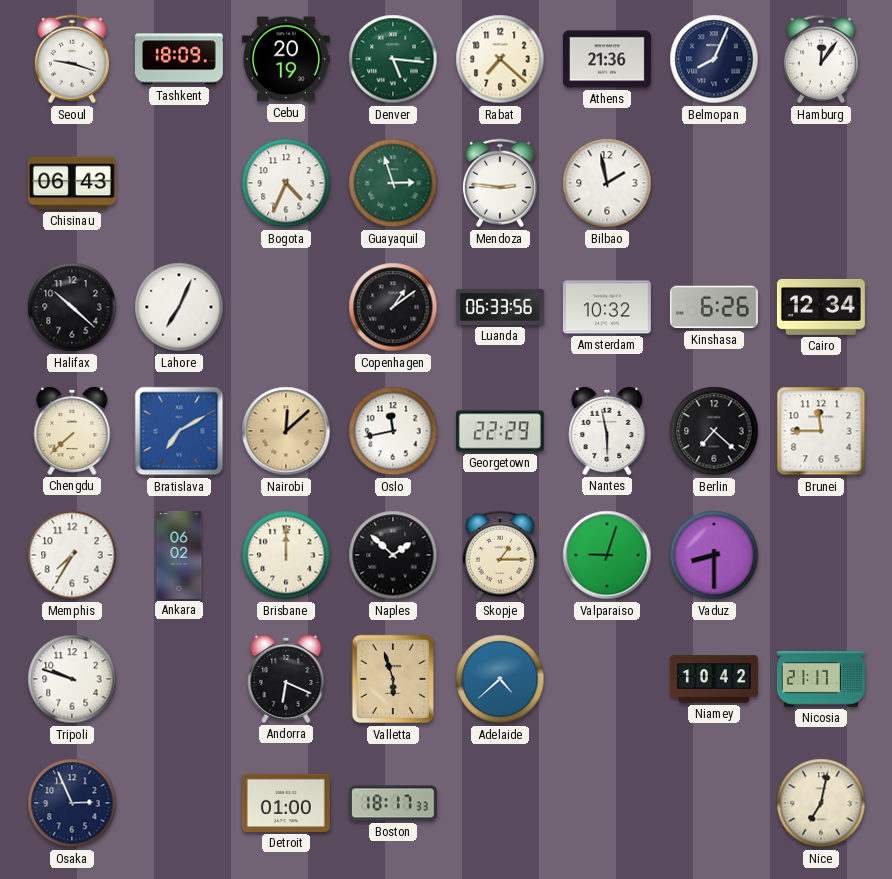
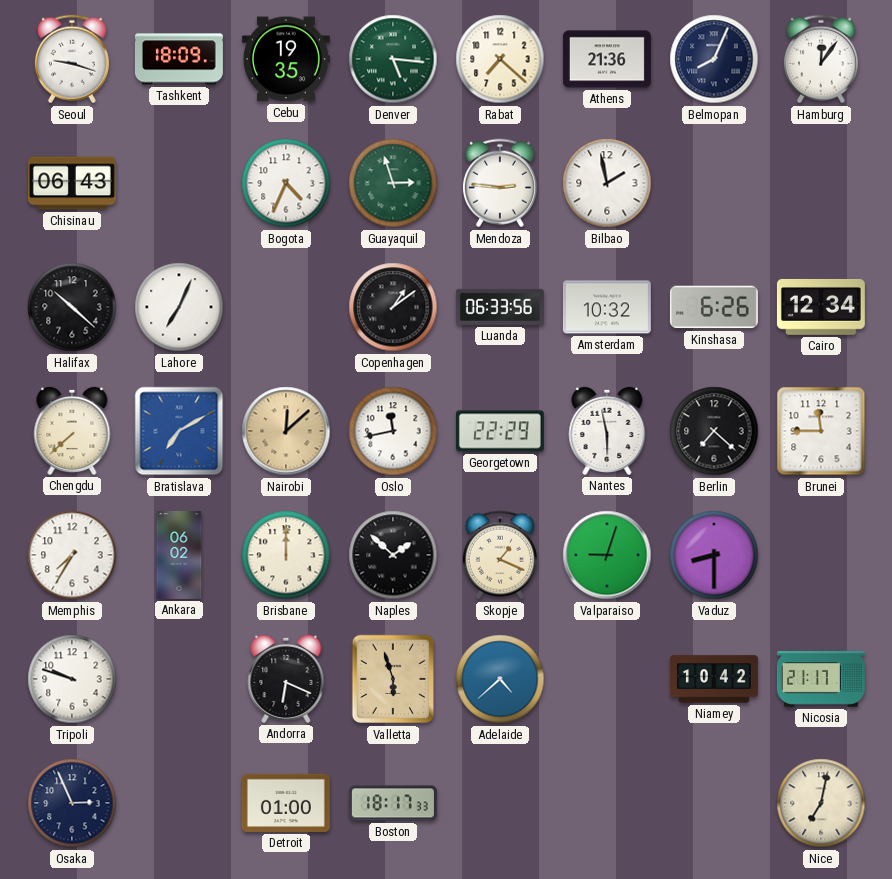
Cebu: 20:19 -> 19:35
Skopje: 1:15 -> 1:19
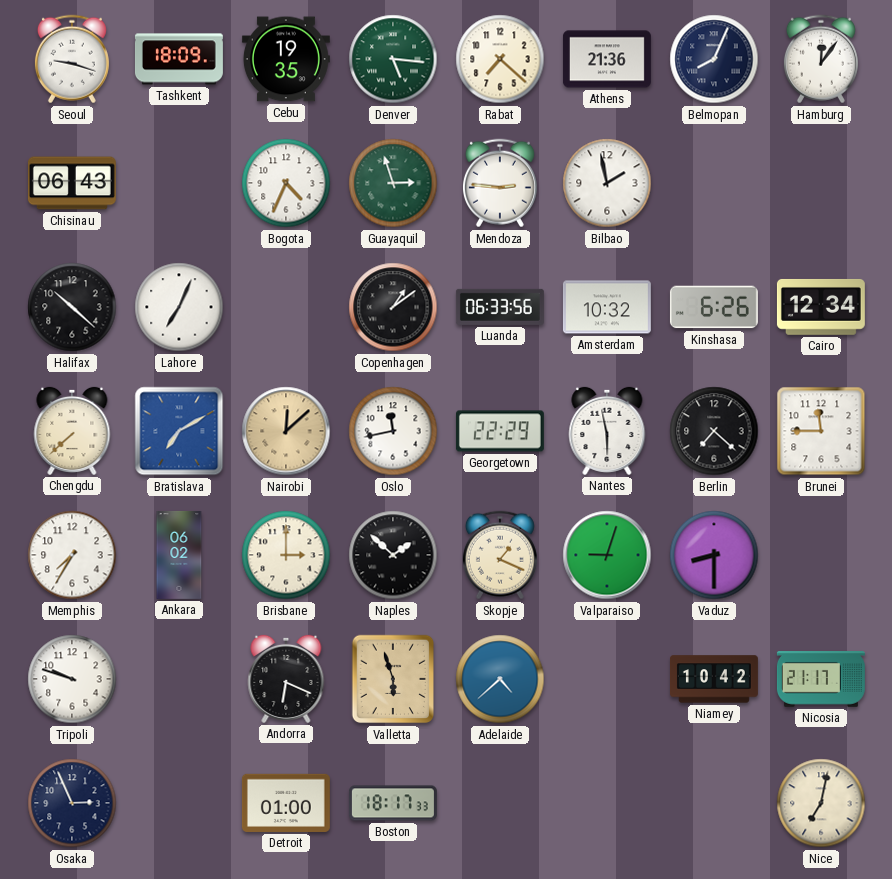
Brisbane: 12:00 -> 3:00
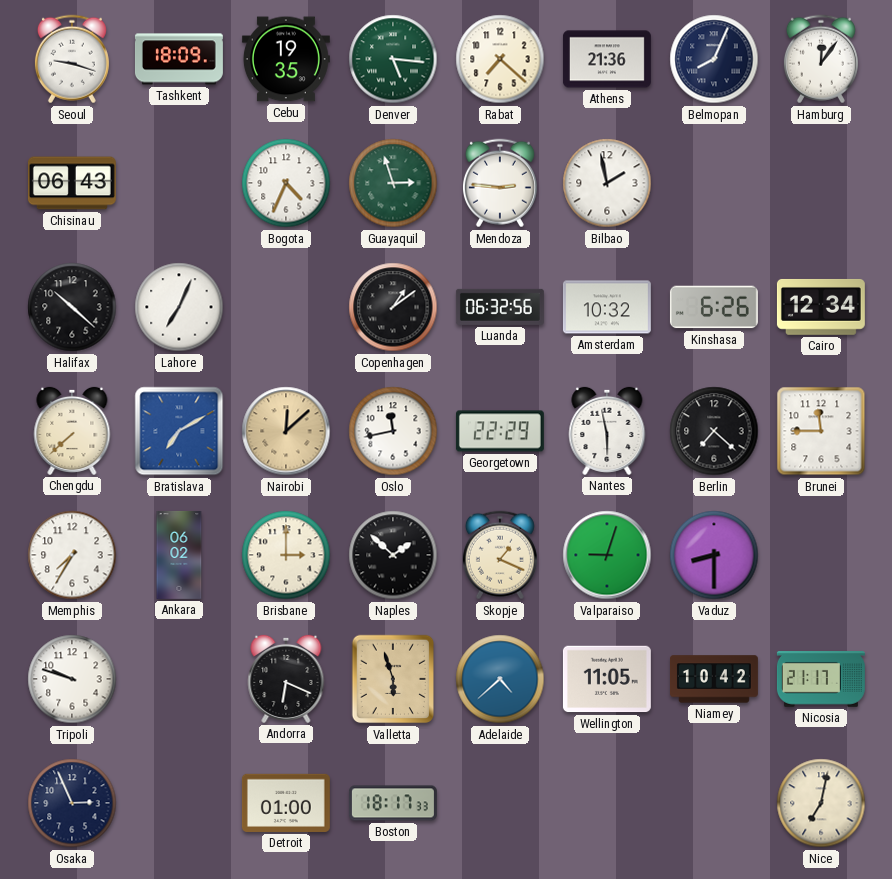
Luanda: 06:33 -> 06:32
Wellington: none -> 11:05
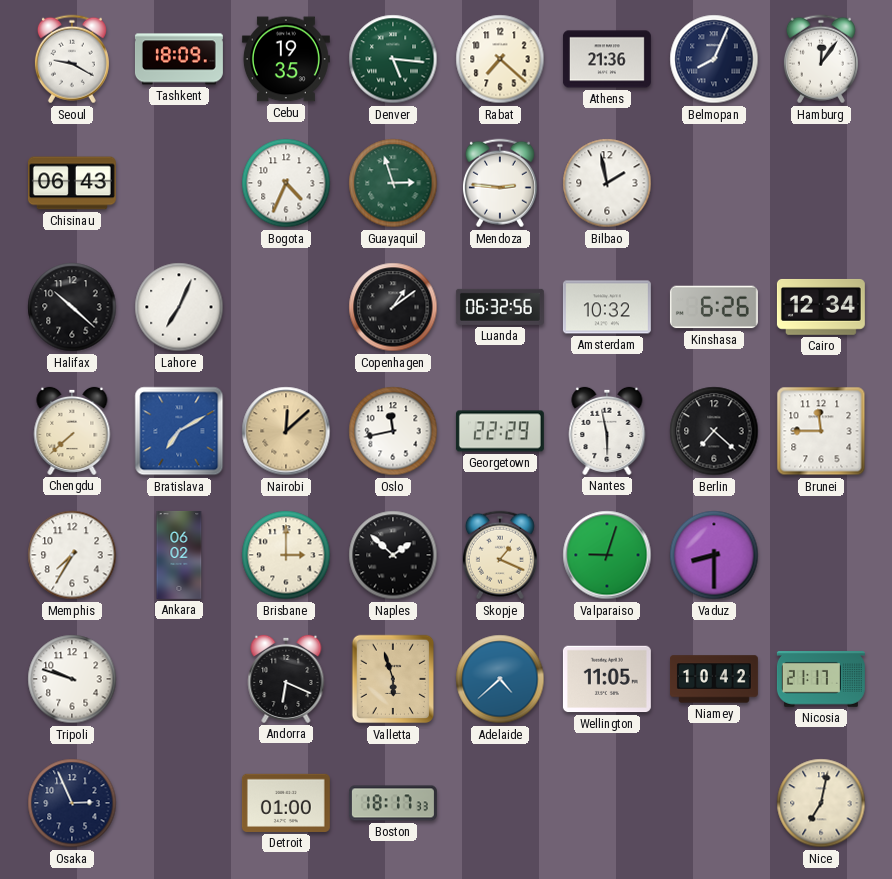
Seoul: 9:18 -> 9:20
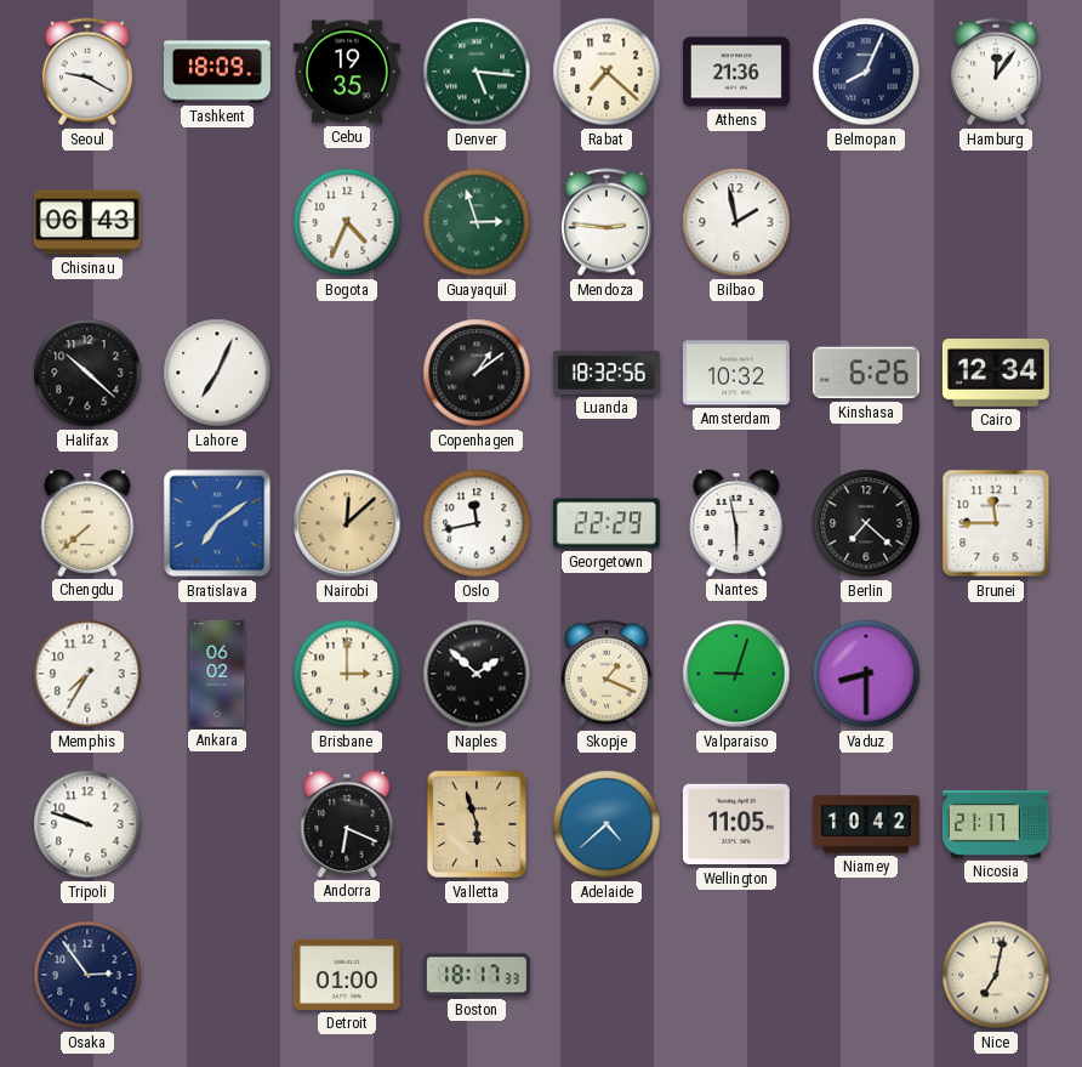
Luanda: 06:32 -> 18:32
Bratislava: 7:10 -> 7:09
Osaka: 2:56 -> 2:54
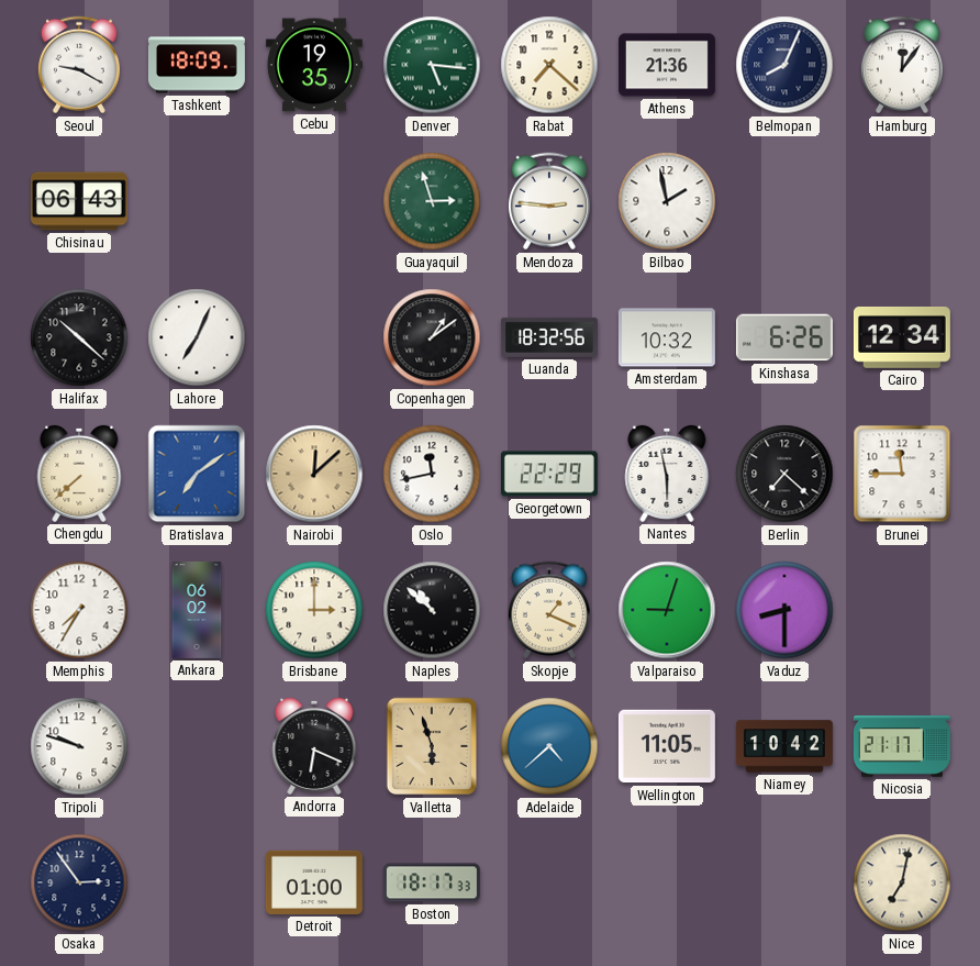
Bogota: 4:34 -> none
Naples: 1:52 -> 10:52
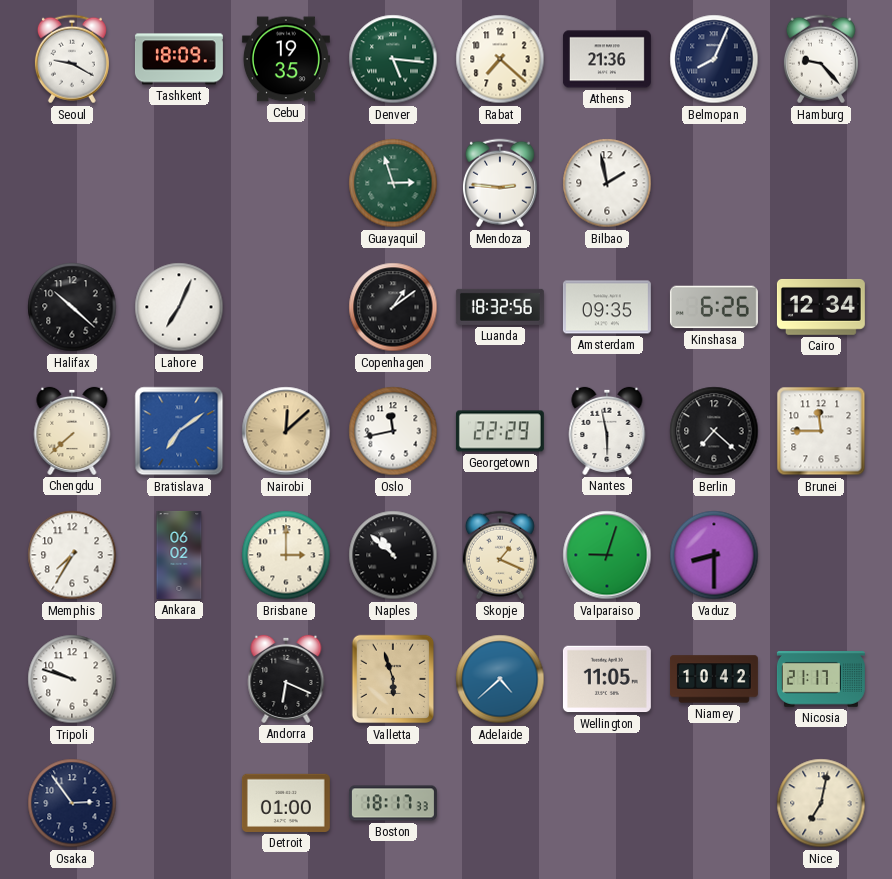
Hamburg: 12:06 -> 9:23
Chisinau: 06:43 -> none
Amsterdam: 10:32 -> 09:35
